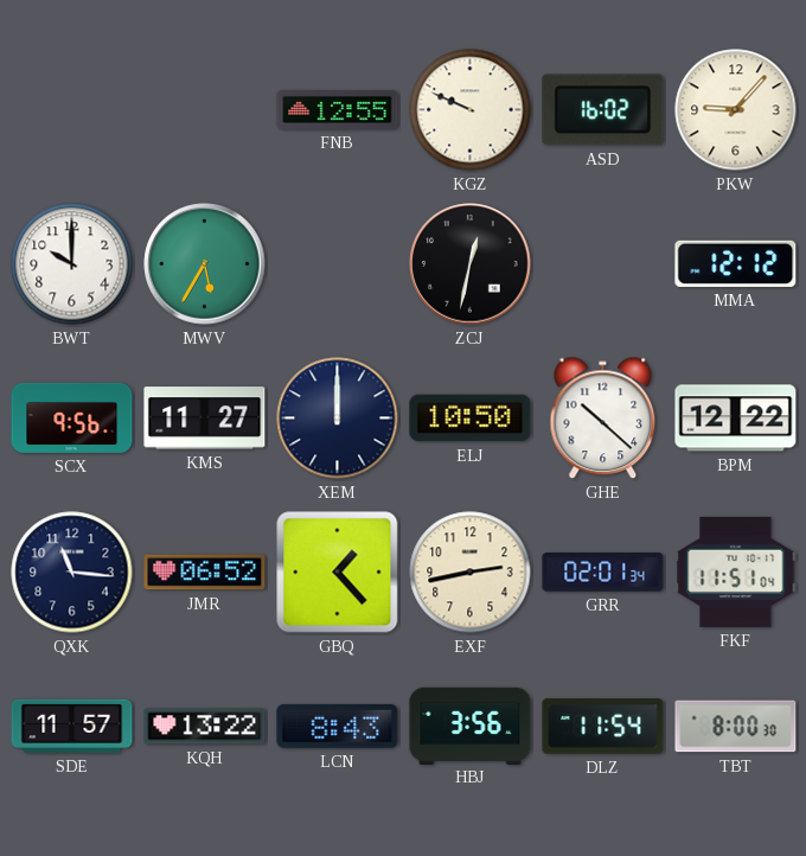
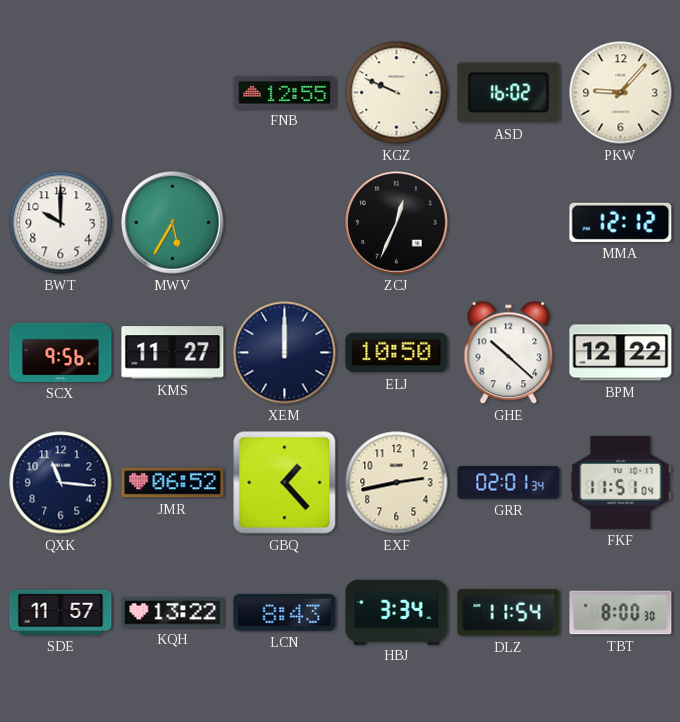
ZCJ: 12:32 -> 12:34
HBJ: 3:56 -> 3:34
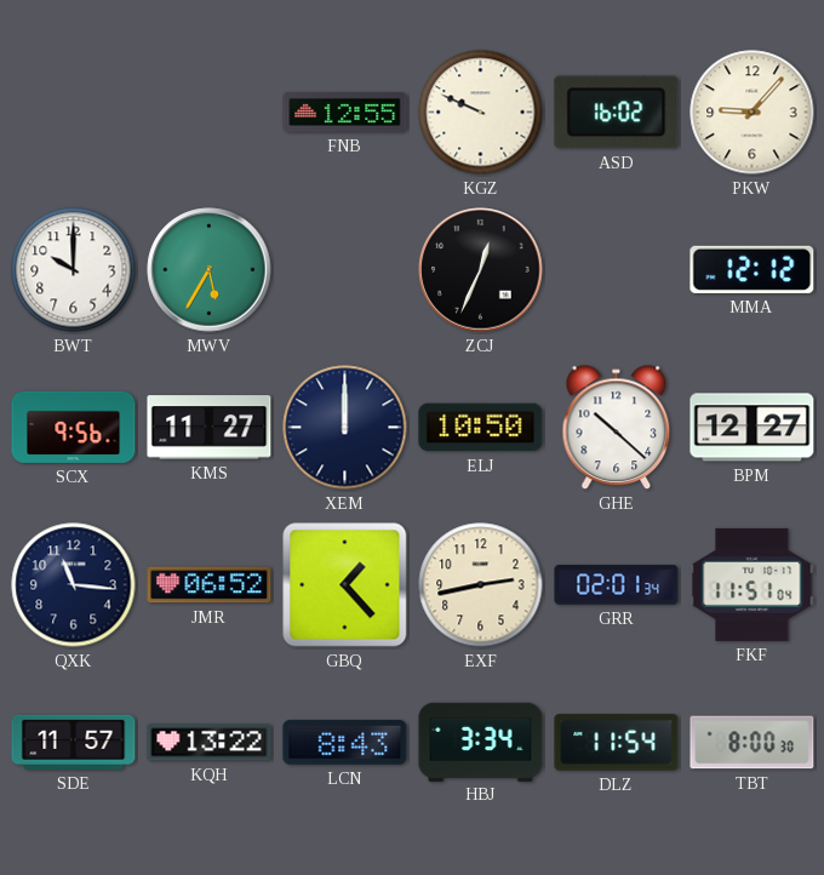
BPM: 12:22 -> 12:27
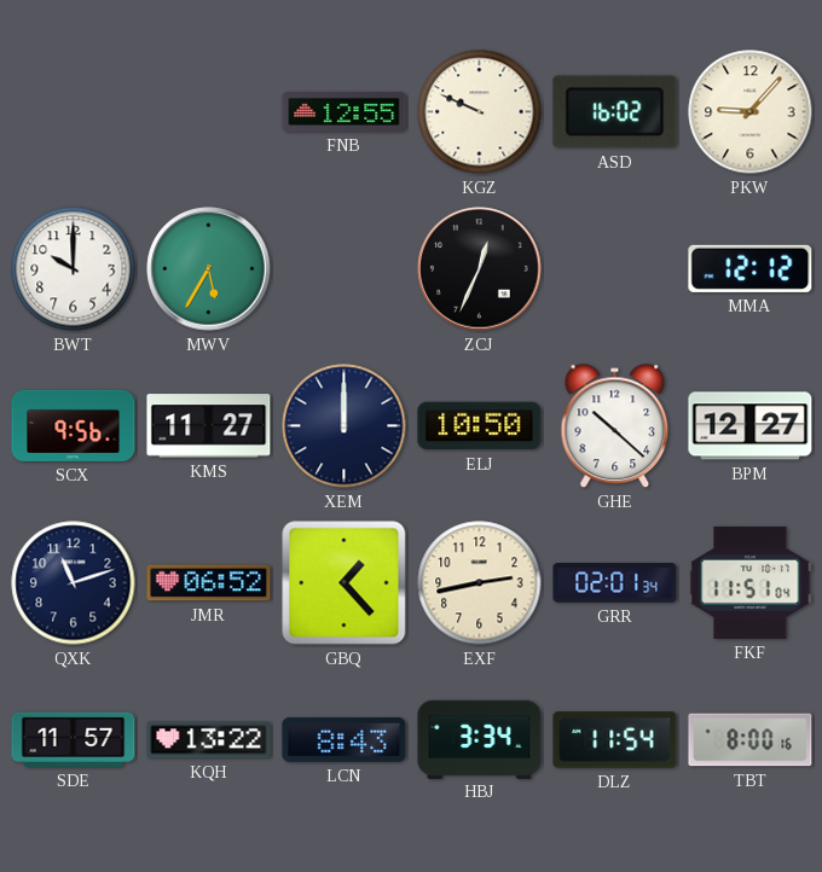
QXK: 11:16 -> 11:12
TBT: 8:00:30 -> 8:00:16
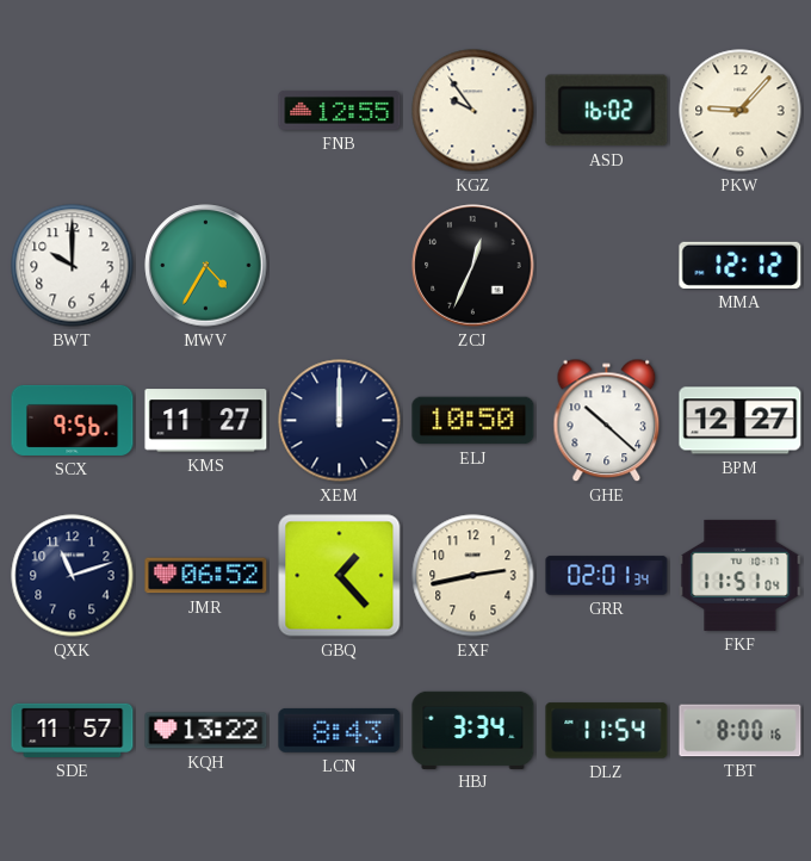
KGZ: 9:49 -> 9:54
MWV: 5:35 -> 4:35
